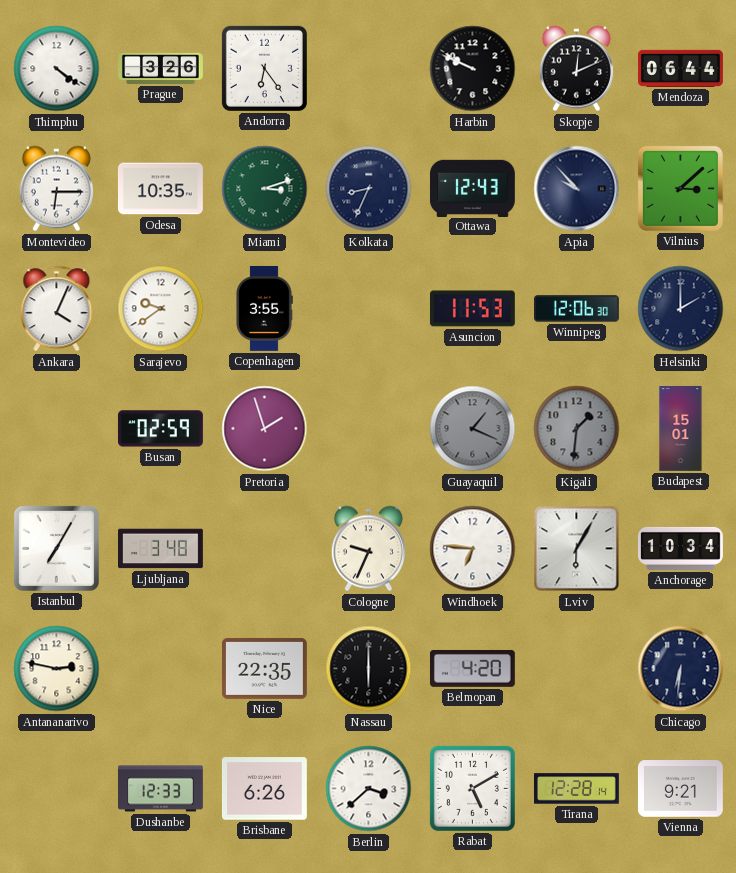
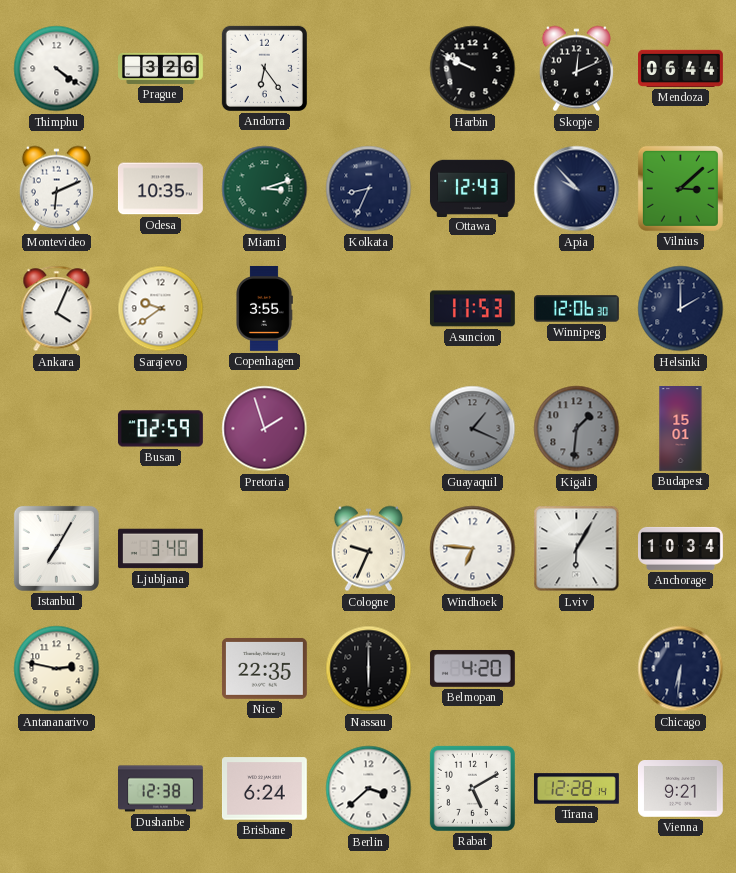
Montevideo: 6:15 -> 6:11
Dushanbe: 12:33 -> 12:38
Brisbane: 6:26 -> 6:24
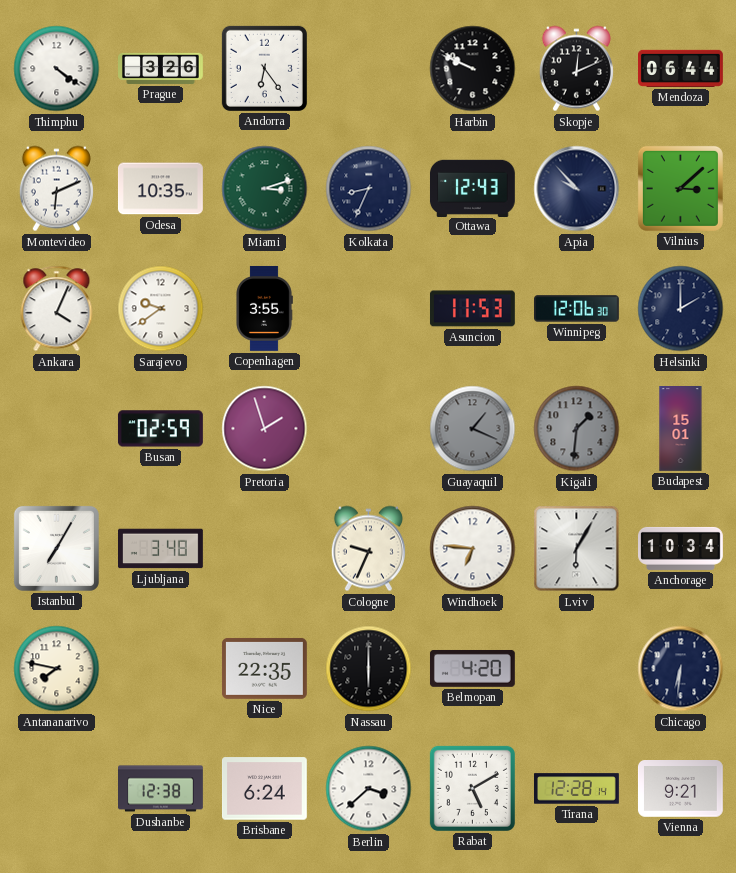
Antananarivo: 2:47 -> 7:47
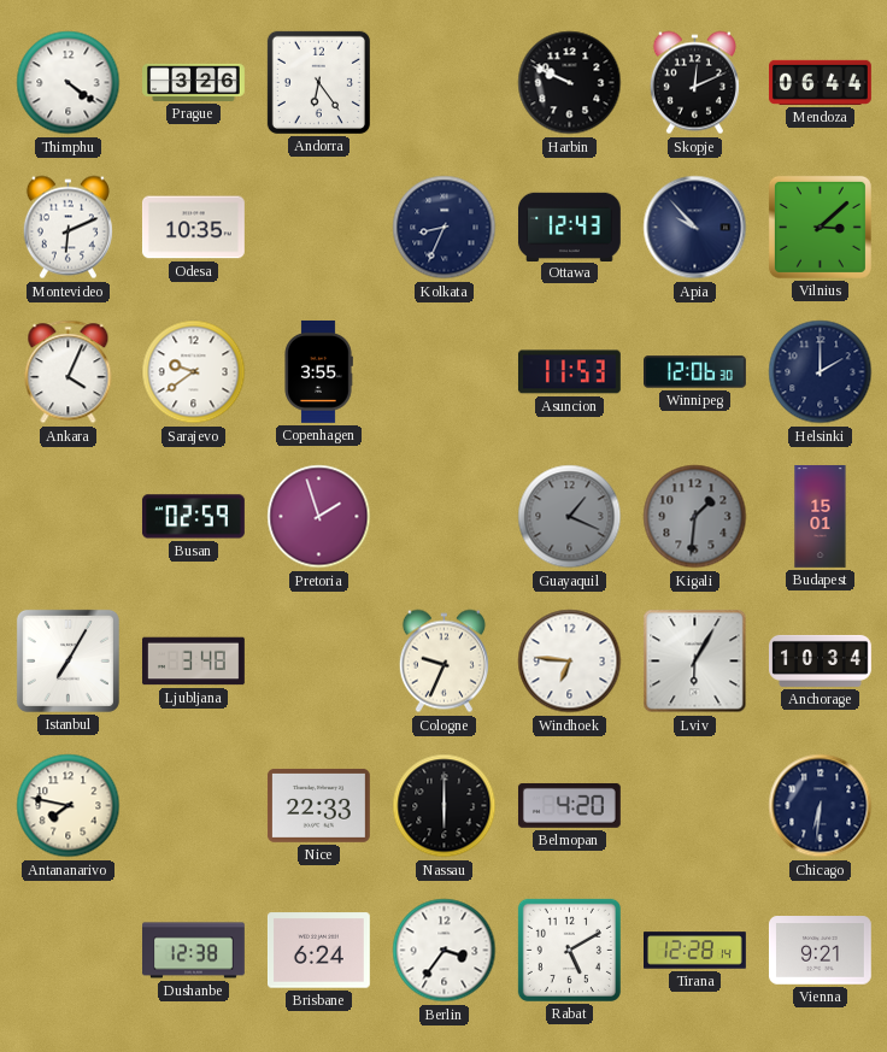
Miami: 3:12 -> none
Nice: 22:35 -> 22:33
Berlin: 3:38 -> 3:36
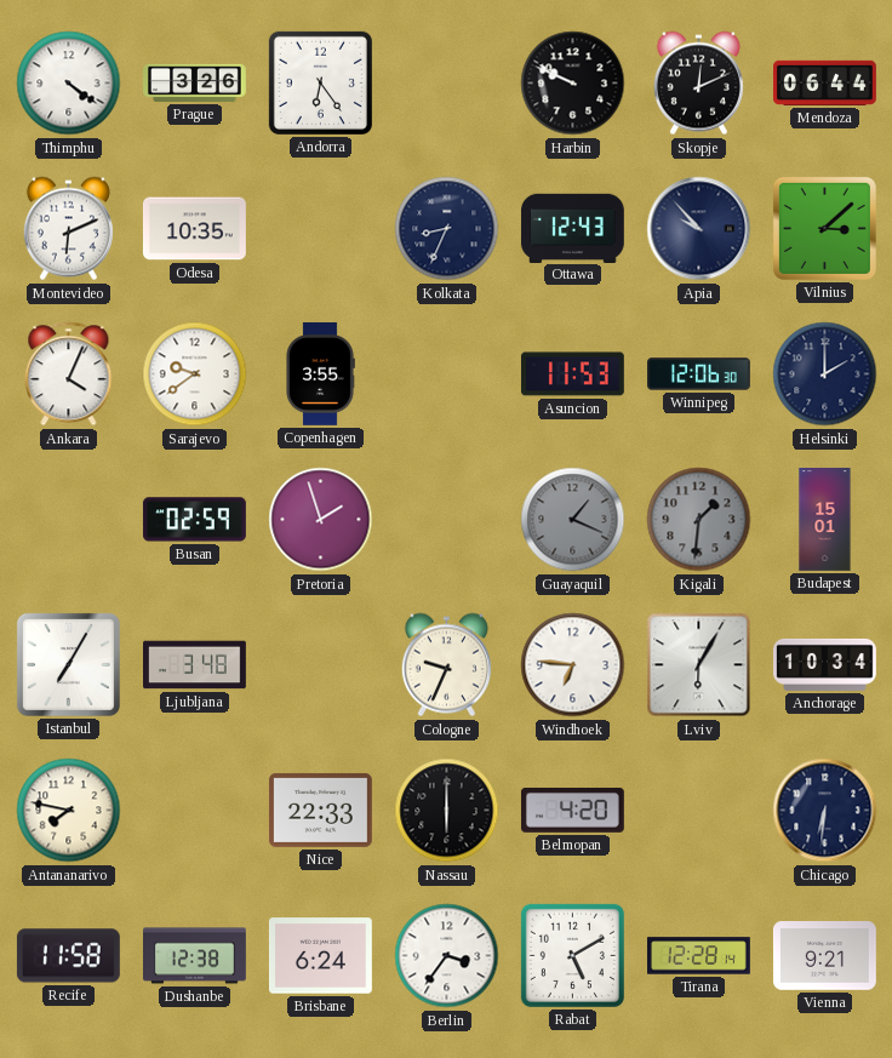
Recife: none -> 11:58
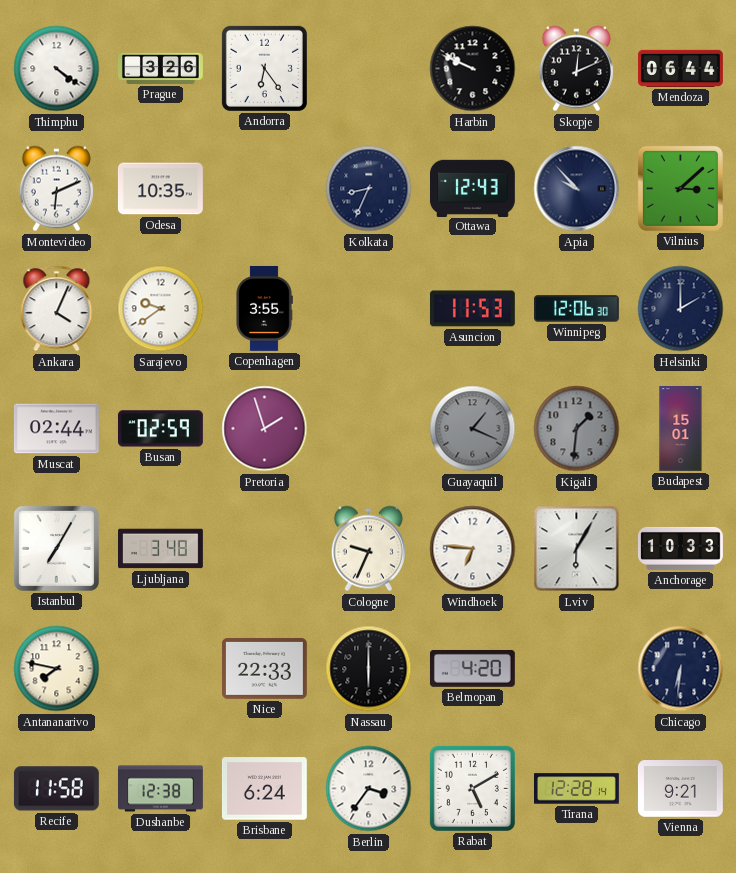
Muscat: none -> 02:44
Anchorage: 10:34 -> 10:33
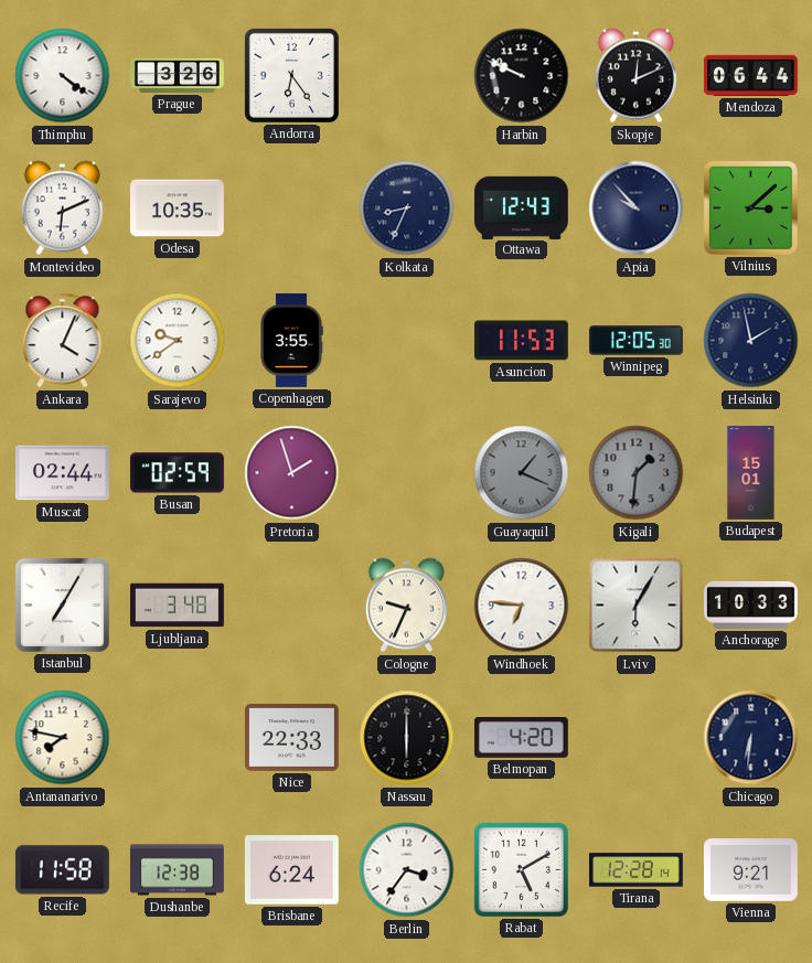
Winnipeg: 12:06 -> 12:05
Helsinki: 2:00 -> 1:58
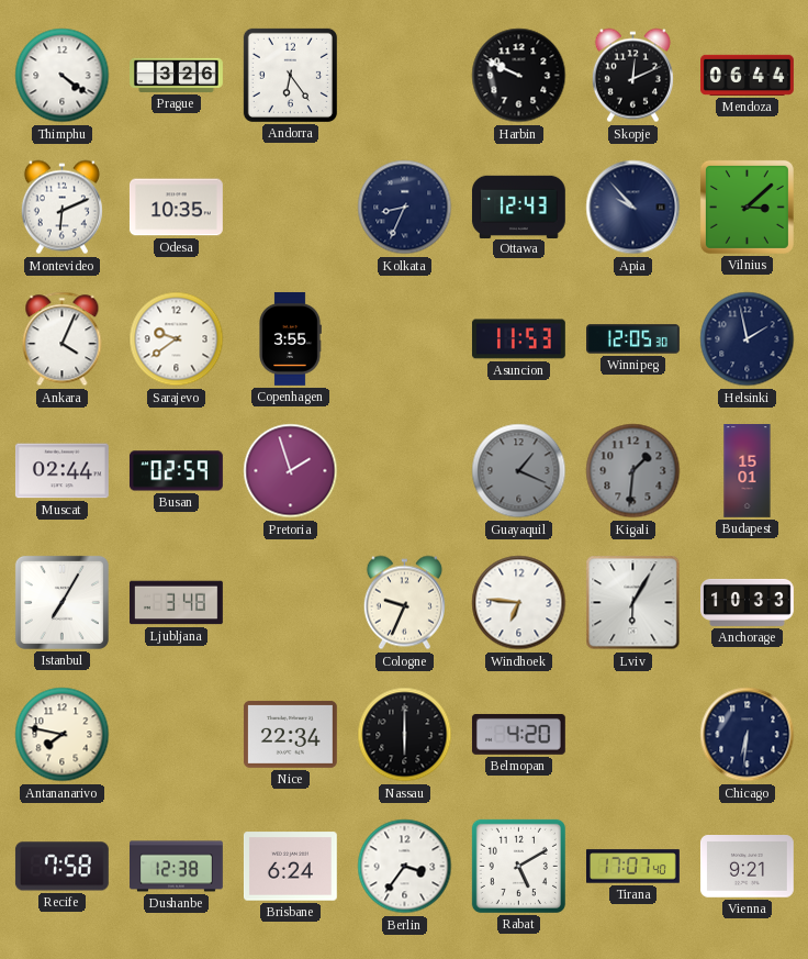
Nice: 22:33 -> 22:34
Recife: 11:58 -> 7:58
Tirana: 12:28 -> 17:07
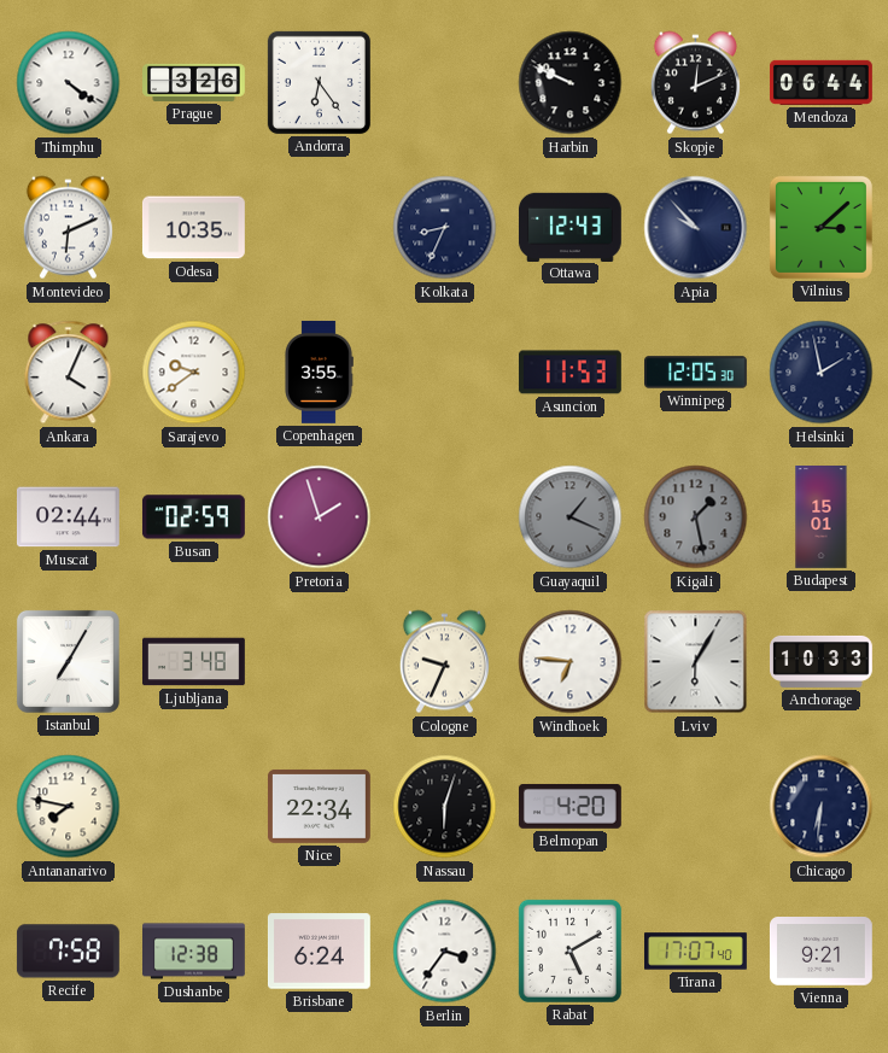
Kigali: 1:31 -> 1:28
Nassau: 6:00 -> 6:03
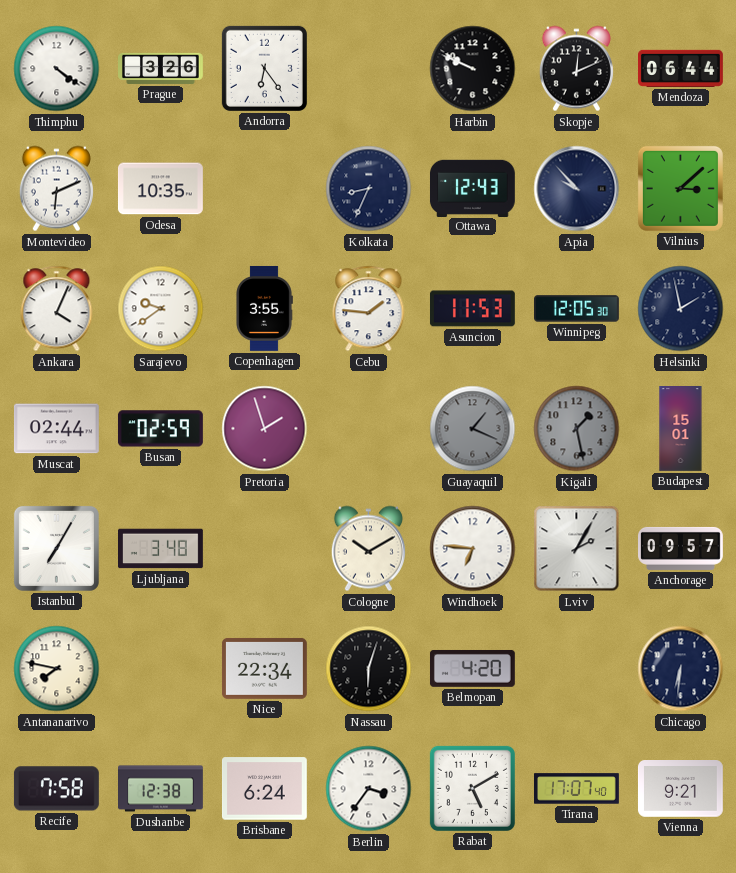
Cebu: none -> 1:46
Cologne: 9:34 -> 10:10
Lviv: 6:05 -> 2:05
Anchorage: 10:33 -> 09:57
